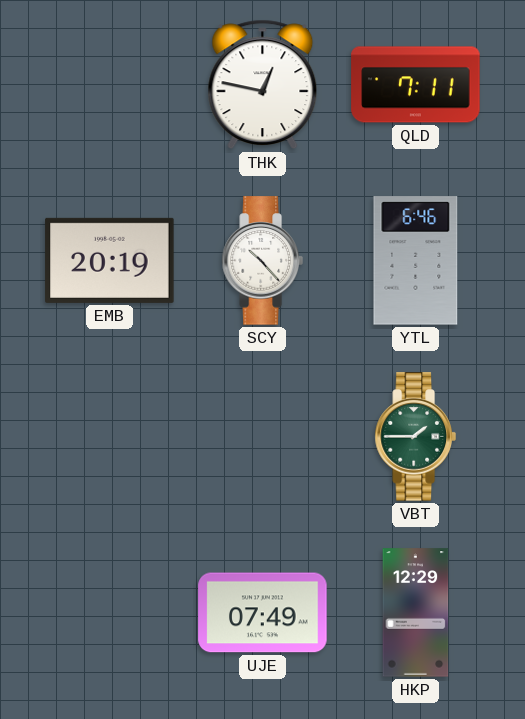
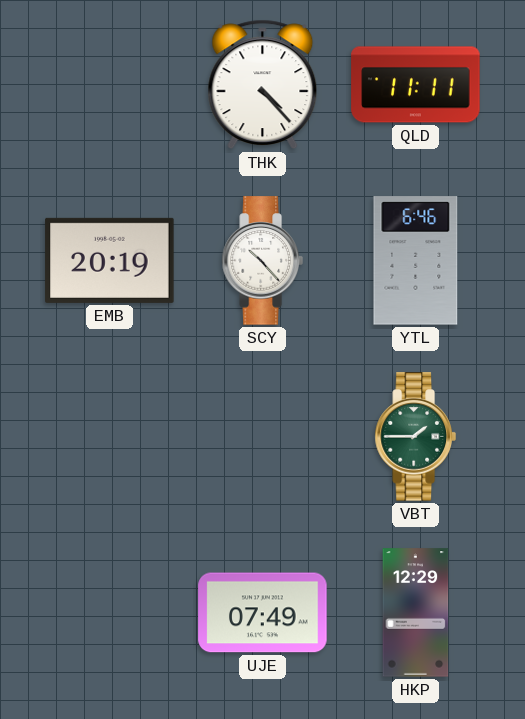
THK: 12:47 -> 4:23
QLD: 7:11 -> 11:11
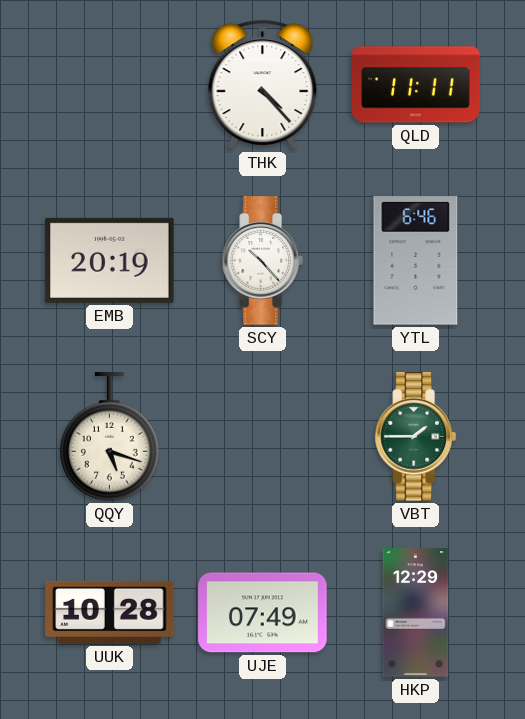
QQY: none -> 5:18
UUK: none -> 10:28
